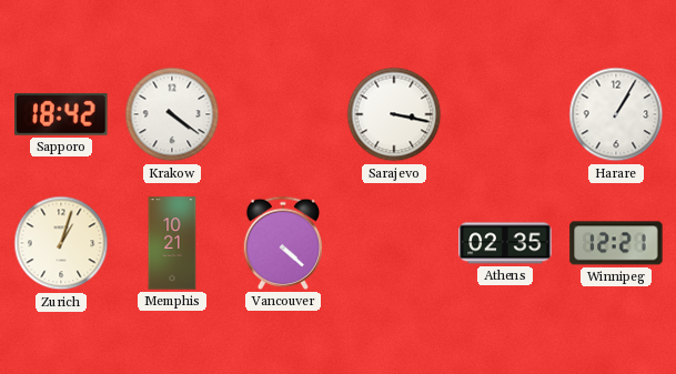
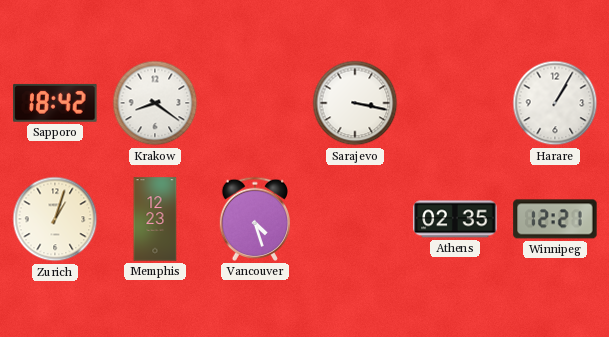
Krakow: 4:21 -> 8:21
Memphis: 10:21 -> 12:23
Vancouver: 4:22 -> 4:27
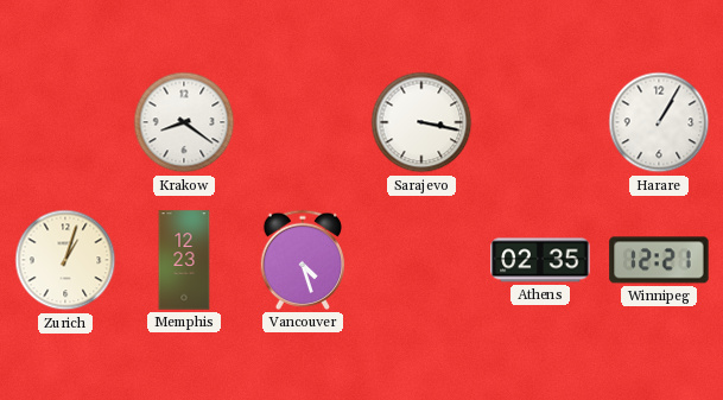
Sapporo: 18:42 -> none
